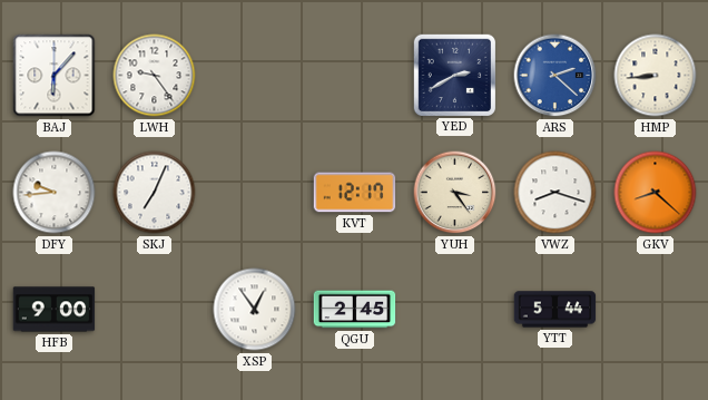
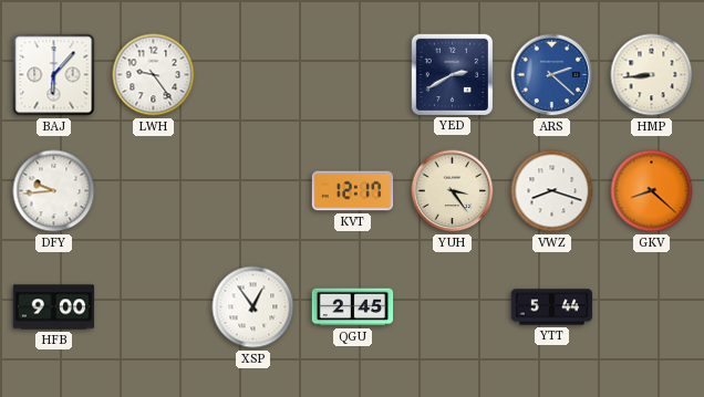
SKJ: 7:04 -> none
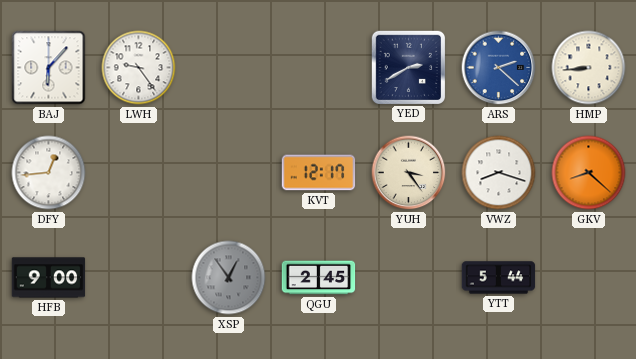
DFY: 9:44 -> 12:44
XSP dial: white -> grey
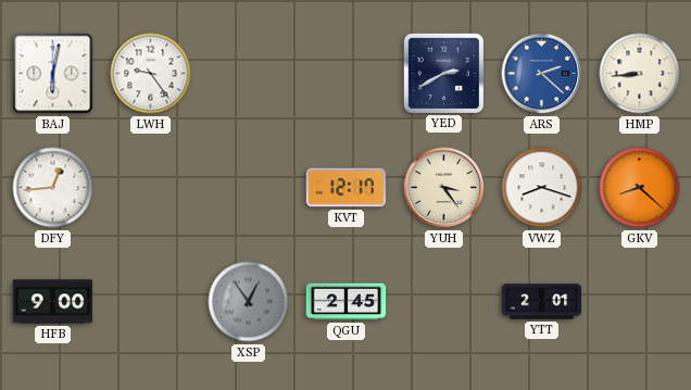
BAJ: 6:07 -> 6:02
YTT: 5:44 -> 2:01
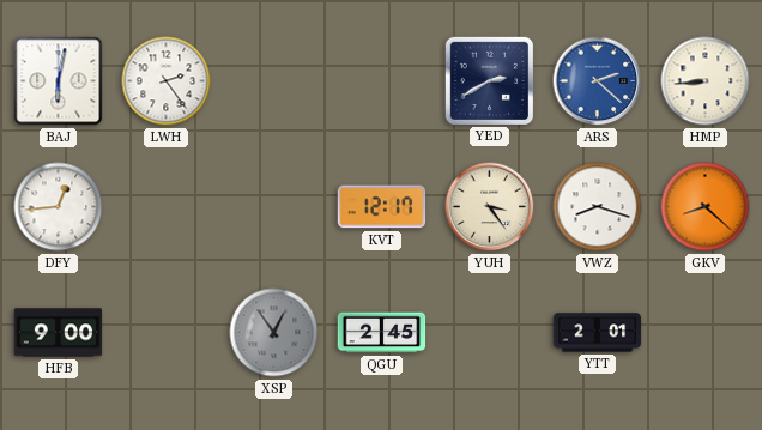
LWH: 9:24 -> 2:24
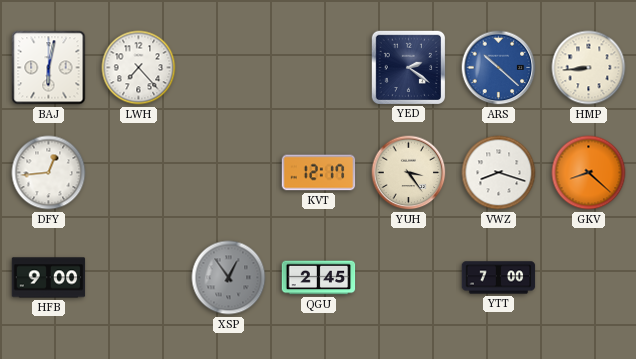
LWH: 2:24 -> 7:23
YED: 2:40 -> 2:21
ARS: 2:22 -> 10:22
YTT: 2:01 -> 7:00
